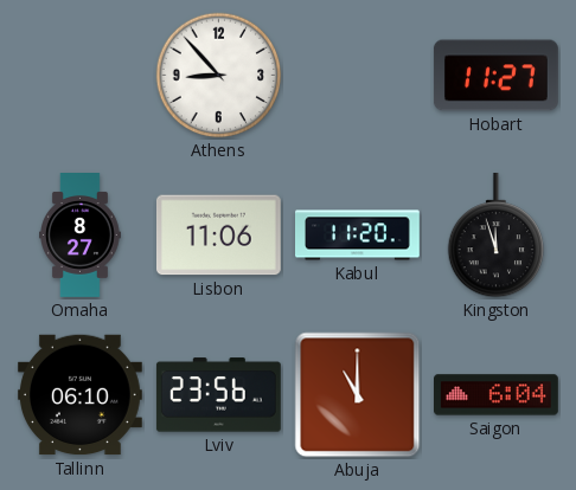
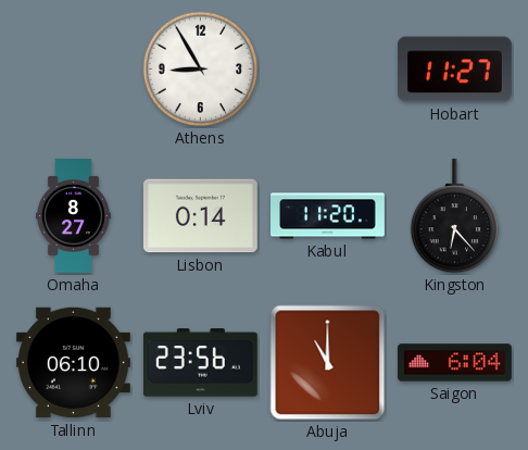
Athens: 8:53 -> 8:55
Lisbon: 11:06 -> 0:14
Kingston: 11:57 -> 6:23
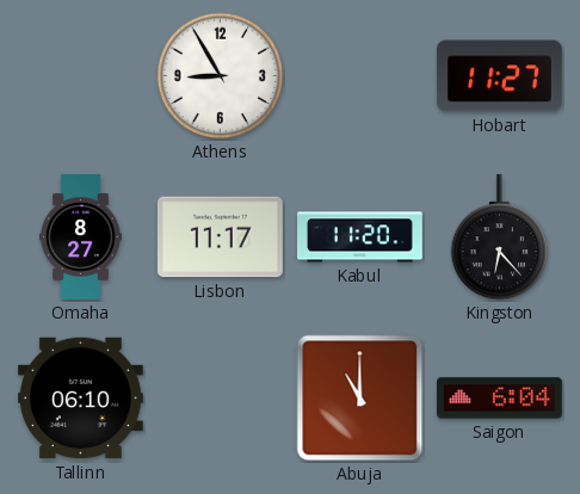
Lisbon: 0:14 -> 11:17
Lviv: 23:56 -> none
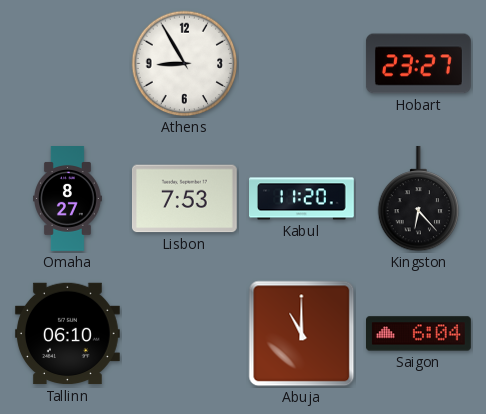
Hobart: 11:27 -> 23:27
Lisbon: 11:17 -> 7:53
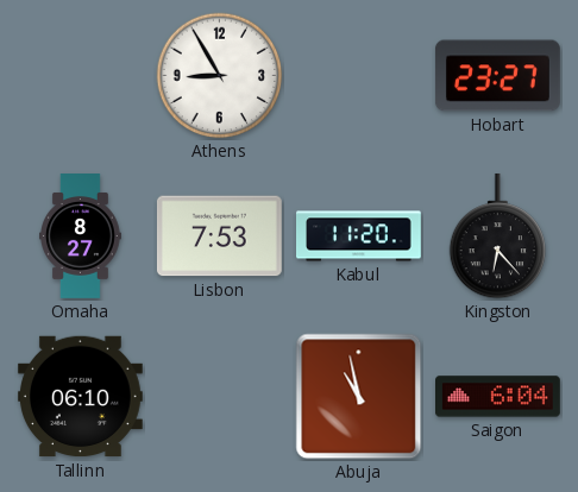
Abuja: 11:00 -> 10:58
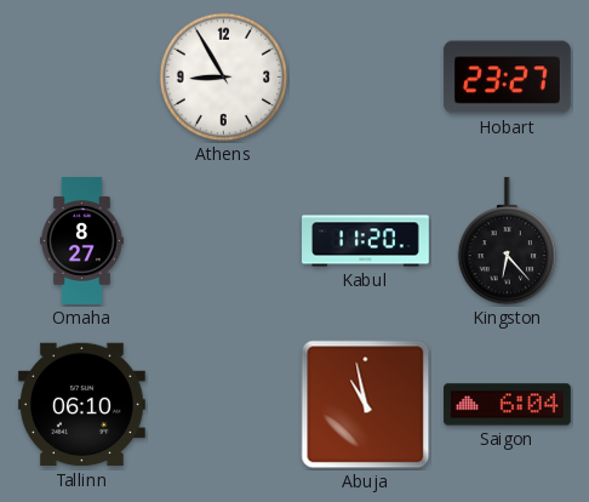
Lisbon: 7:53 -> none
